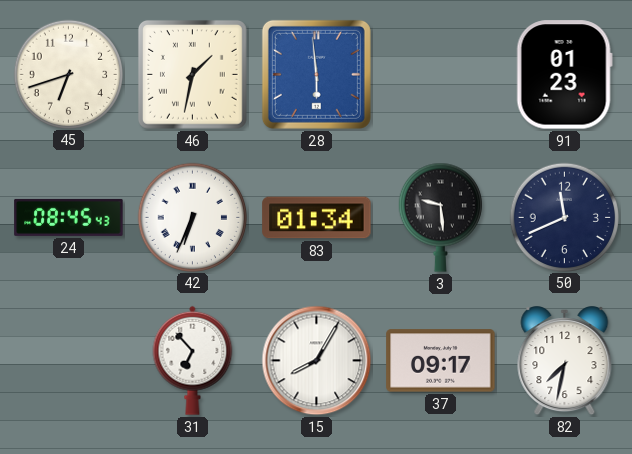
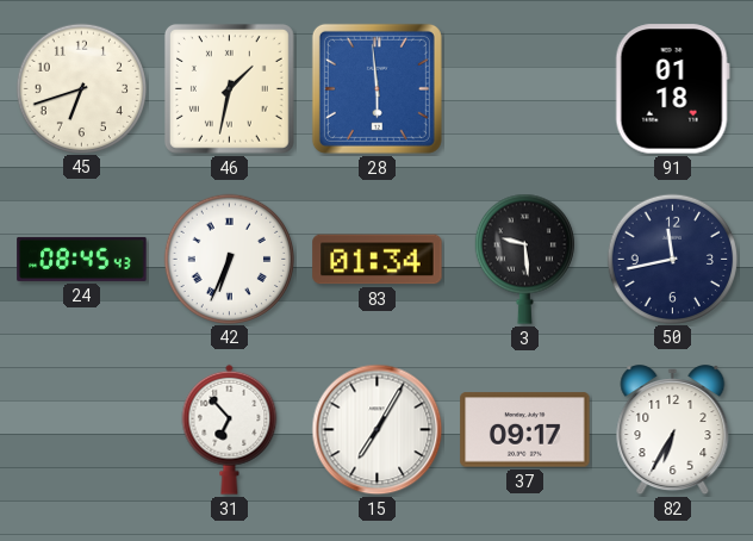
91: 01:23 -> 01:18
50: 11:41 -> 11:43
15: 8:05 -> 7:05
82: 7:32 -> 6:35
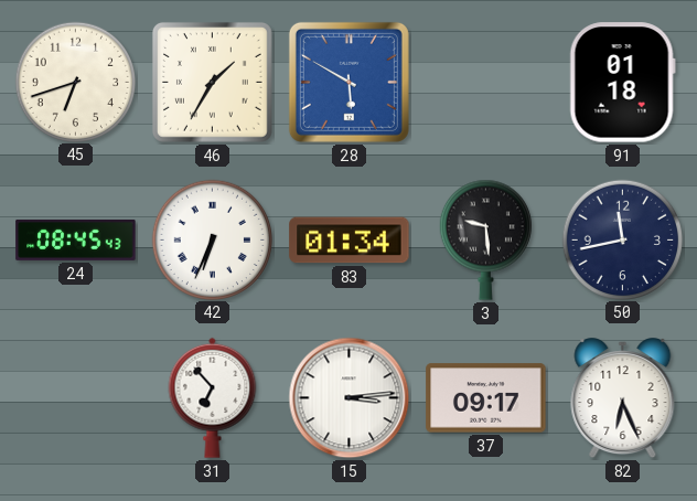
46: 1:32 -> 1:35
28: 5:59 -> 5:50
15: 7:05 -> 3:14
82: 6:35 -> 6:26
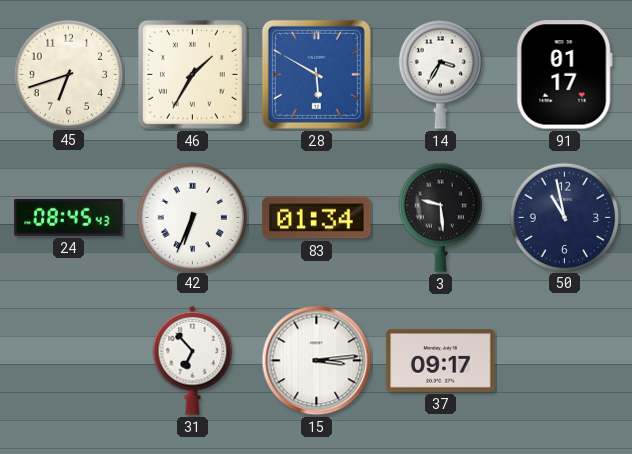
14: none -> 3:35
91: 01:18 -> 01:17
50: 11:43 -> 10:58
82: 6:26 -> none
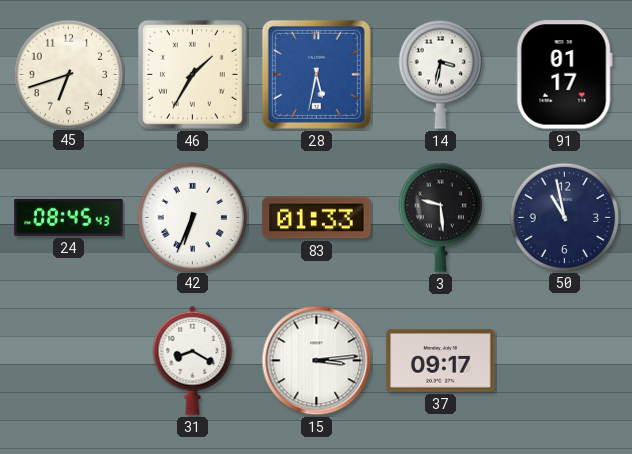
28: 5:50 -> 5:32
14: 3:35 -> 3:32
83: 01:34 -> 01:33
31: 6:53 -> 8:20
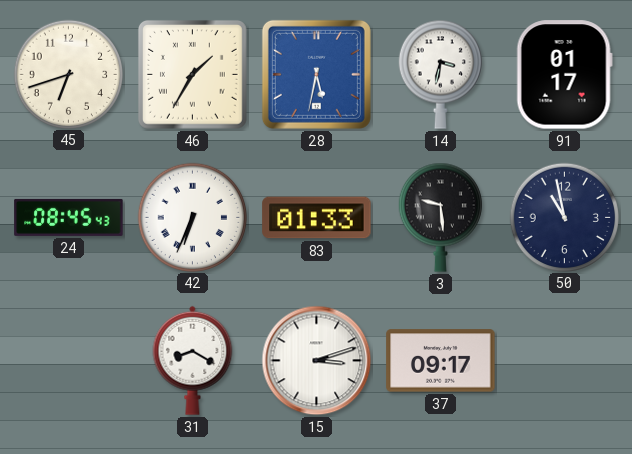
15: 3:14 -> 3:12
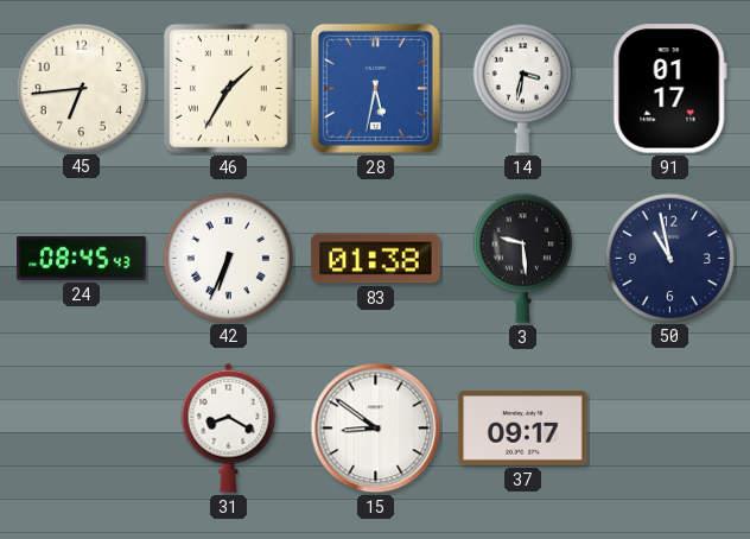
45: 6:42 -> 6:44
83: 01:33 -> 01:38
15: 3:12 -> 8:51
